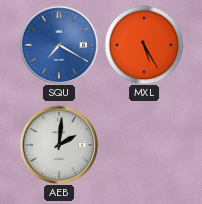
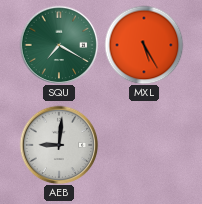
SQU dial: blue -> green
AEB: 2:01 -> 9:01
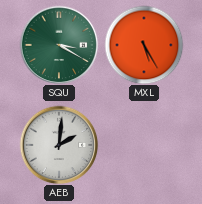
SQU: 7:20 -> 3:20
AEB: 9:01 -> 2:01
